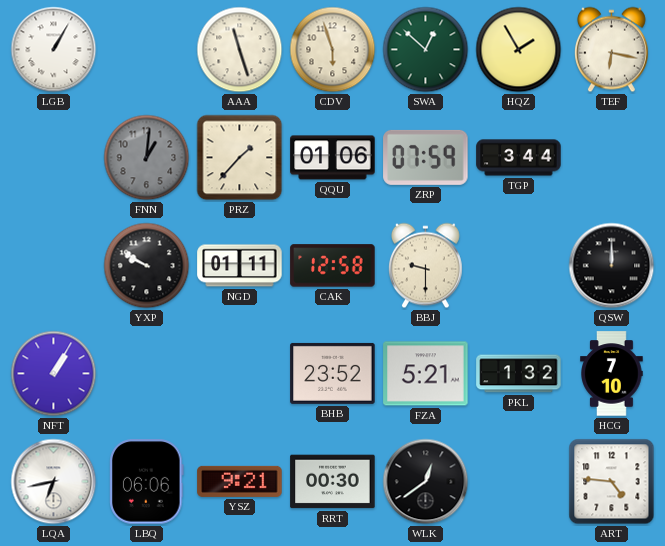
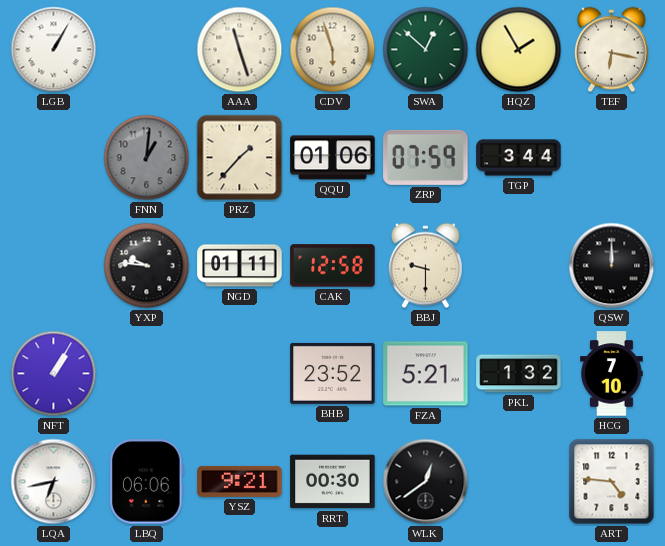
YXP: 9:50 -> 9:46
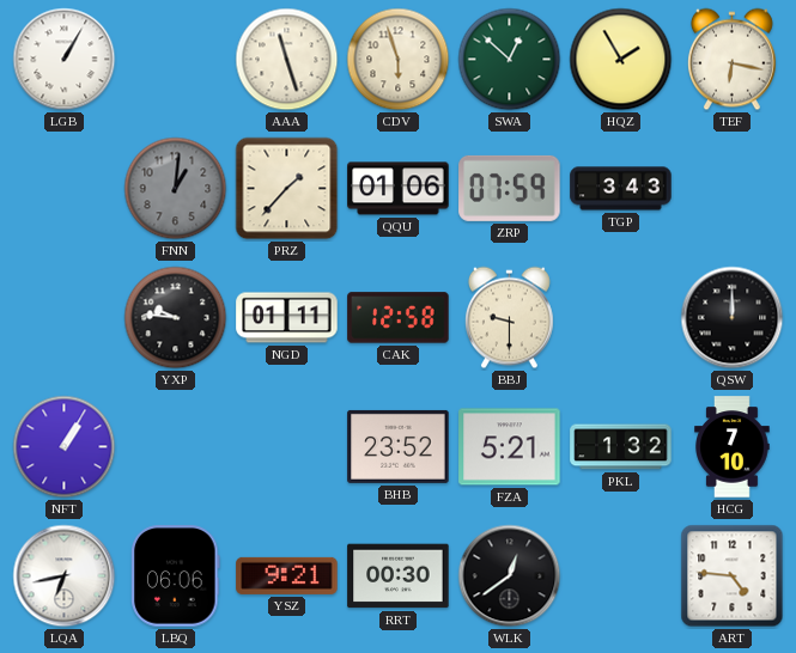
TGP: 3:44 -> 3:43
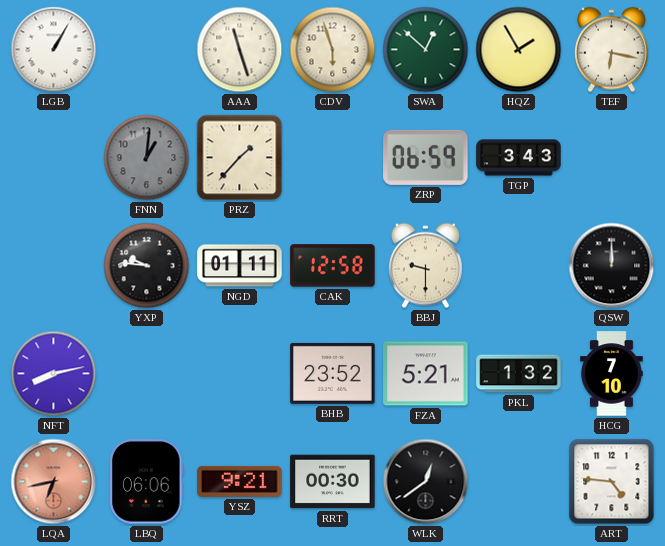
QQU: 01:06 -> none
ZRP: 07:59 -> 06:59
NFT: 1:05 -> 8:13
LQA dial: white -> salmon
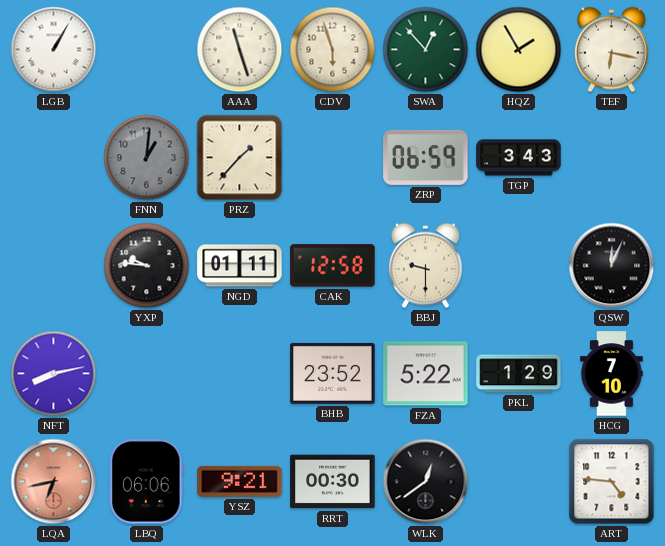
SWA: 12:52 -> 12:53
QSW: 12:00 -> 12:04
FZA: 5:21 -> 5:22
PKL: 1:32 -> 1:29
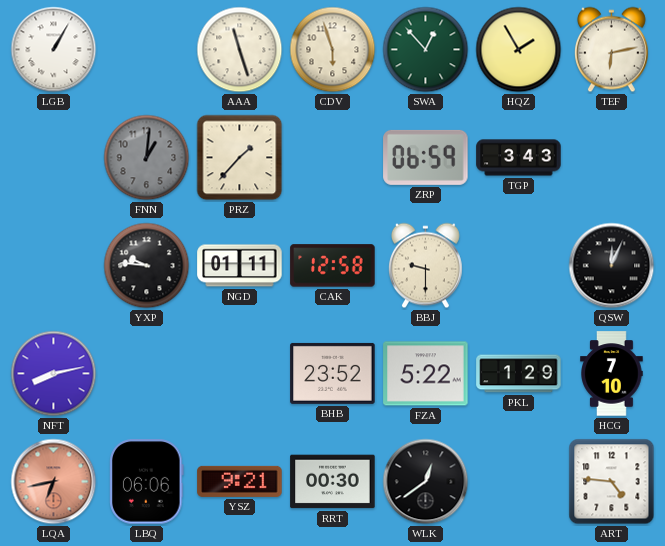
TEF: 6:17 -> 6:13
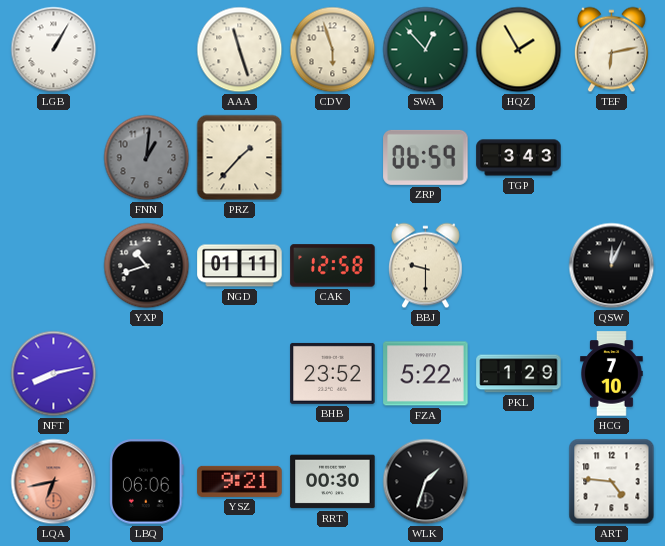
YXP: 9:46 -> 10:42
WLK: 12:39 -> 1:33
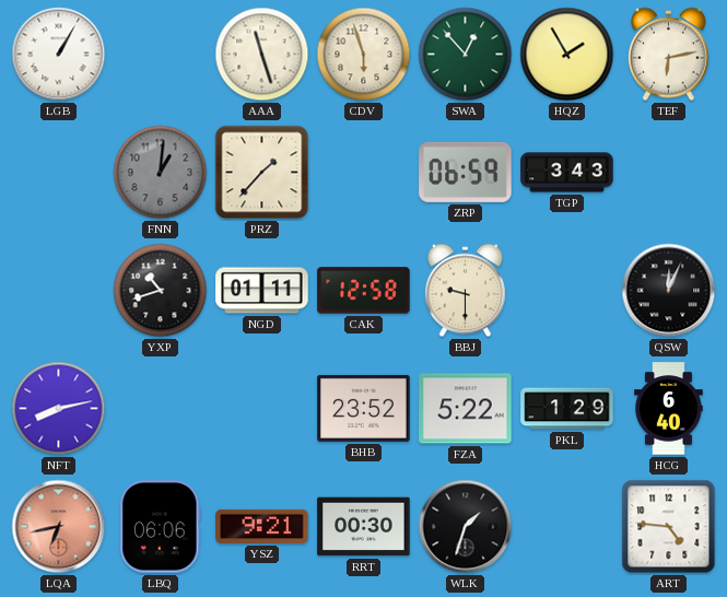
HCG: 7:10 -> 6:40
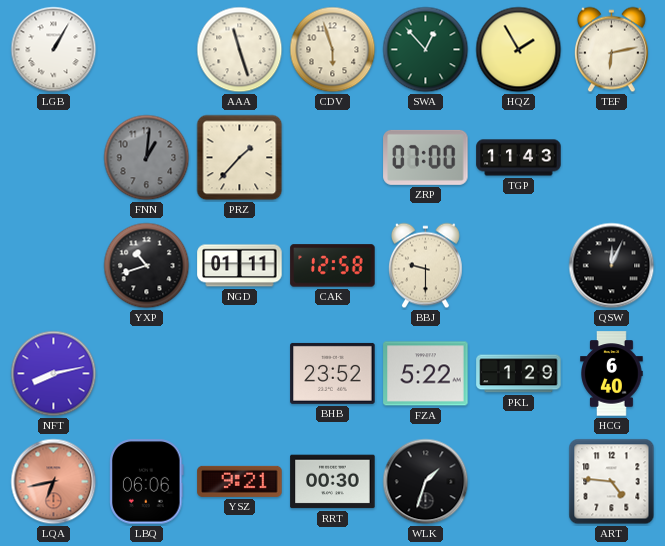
ZRP: 06:59 -> 07:00
TGP: 3:43 -> 11:43
